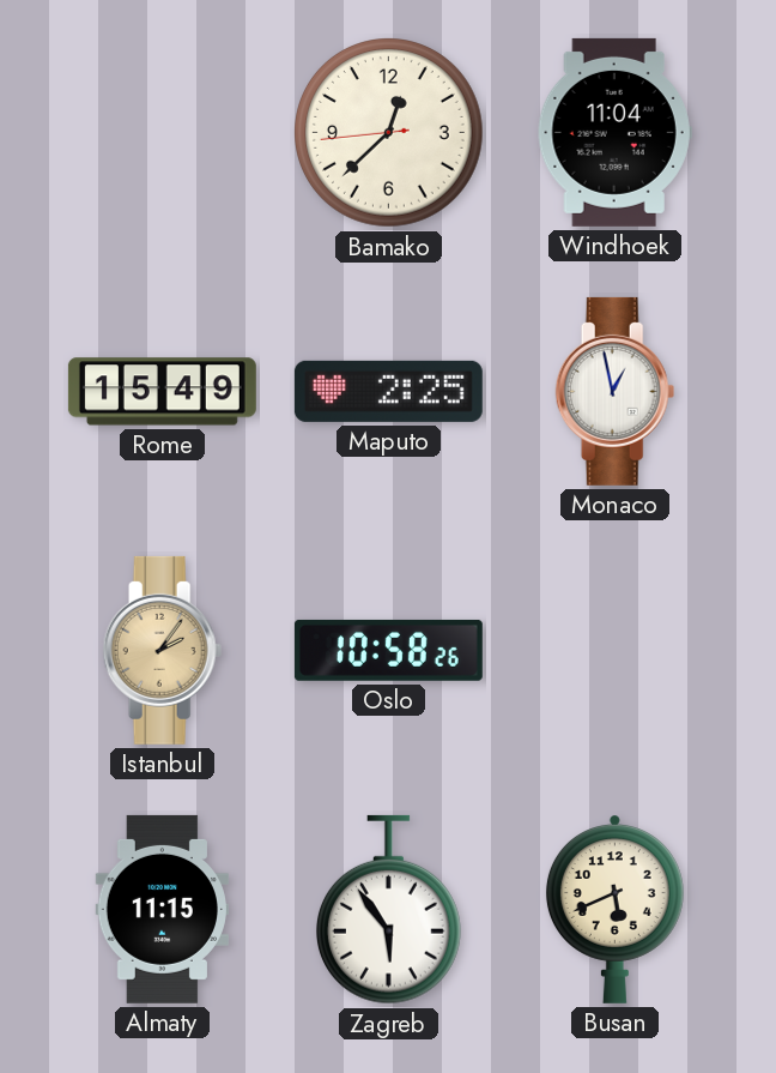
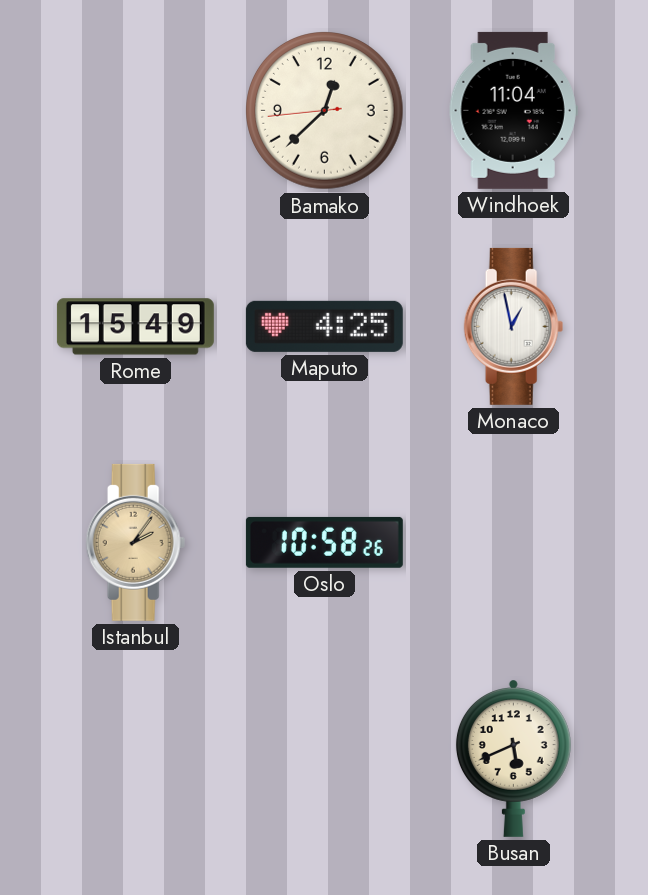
Maputo: 2:25 -> 4:25
Almaty: 11:15 -> none
Zagreb: 5:54 -> none
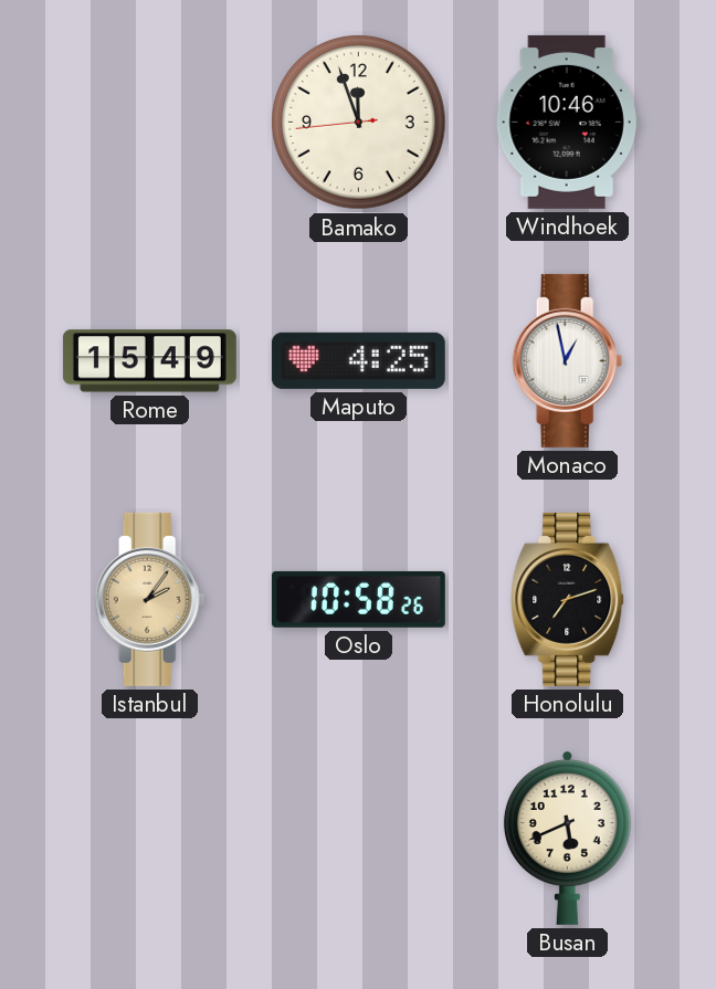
Bamako: 12:37 -> 11:56
Windhoek: 11:04 -> 10:46
Honolulu: none -> 7:12
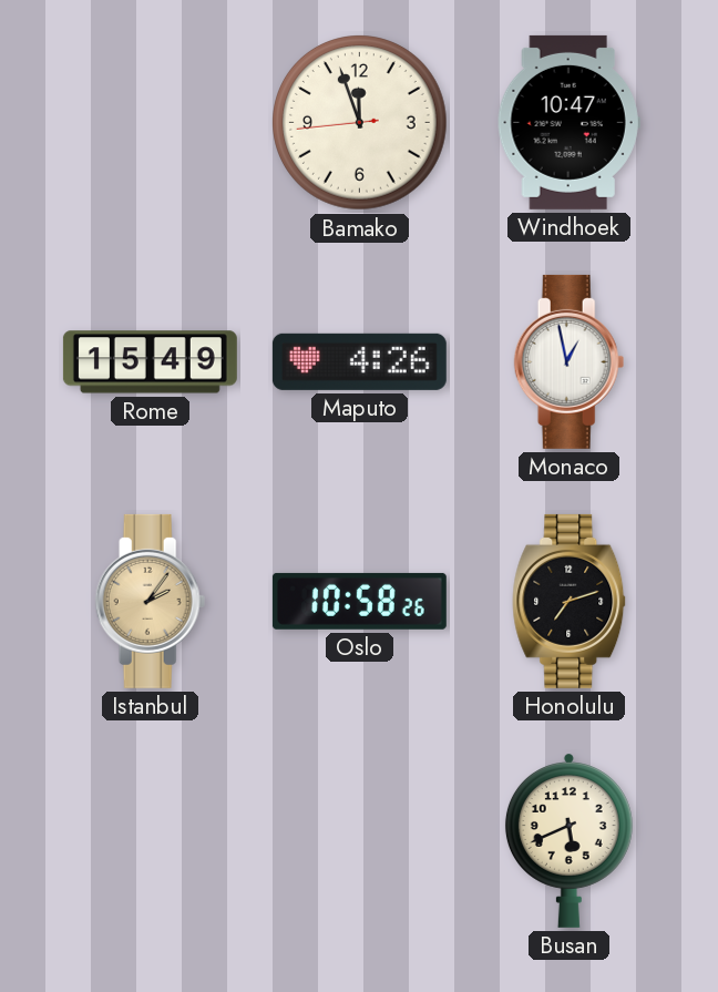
Windhoek: 10:46 -> 10:47
Maputo: 4:25 -> 4:26
